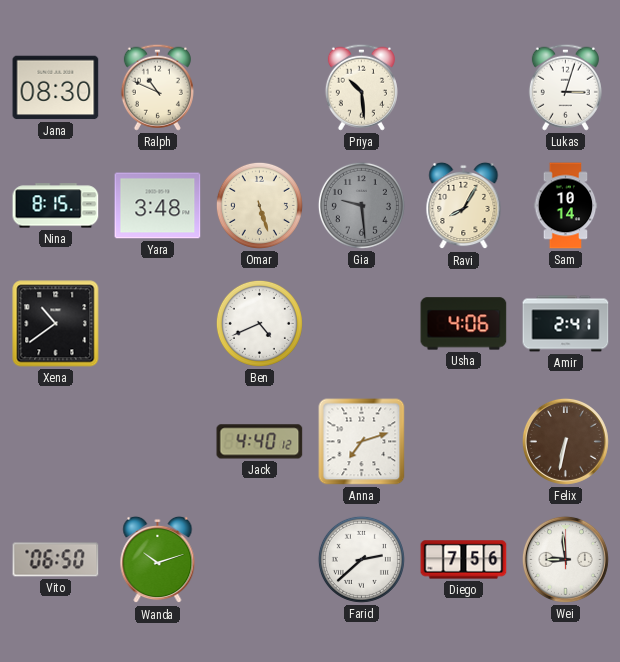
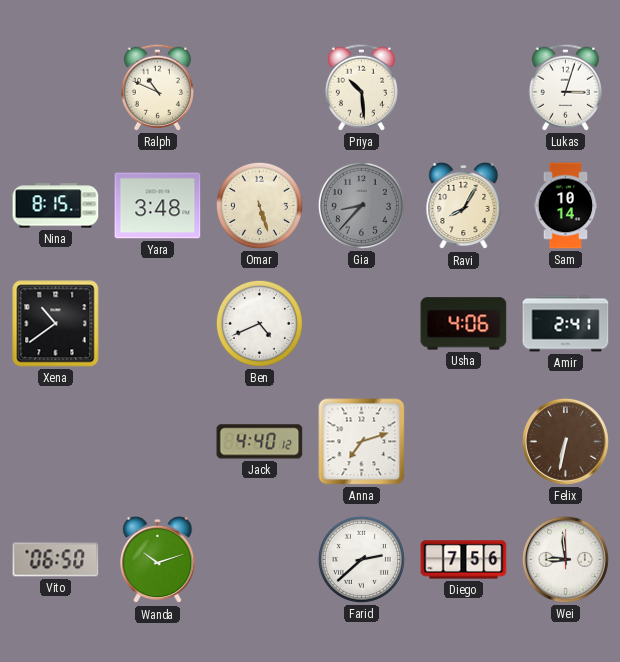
Jana: 08:30 -> none
Gia: 9:29 -> 8:37
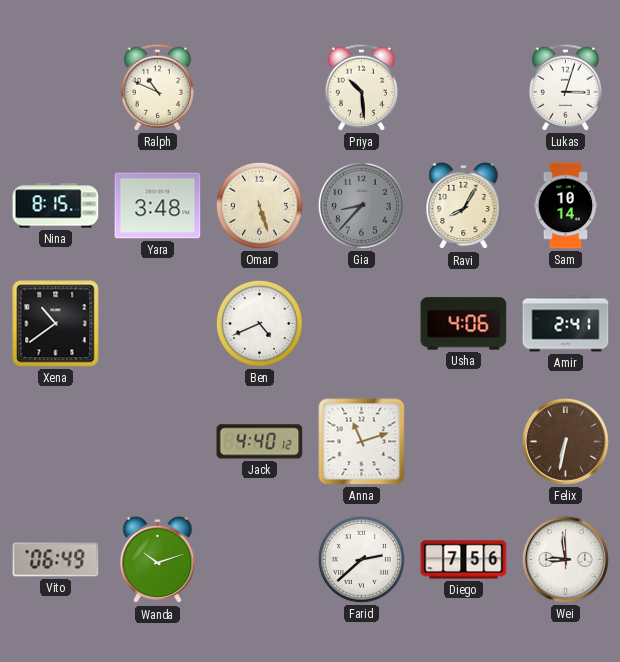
Anna: 7:12 -> 11:12
Vito: 06:50 -> 06:49
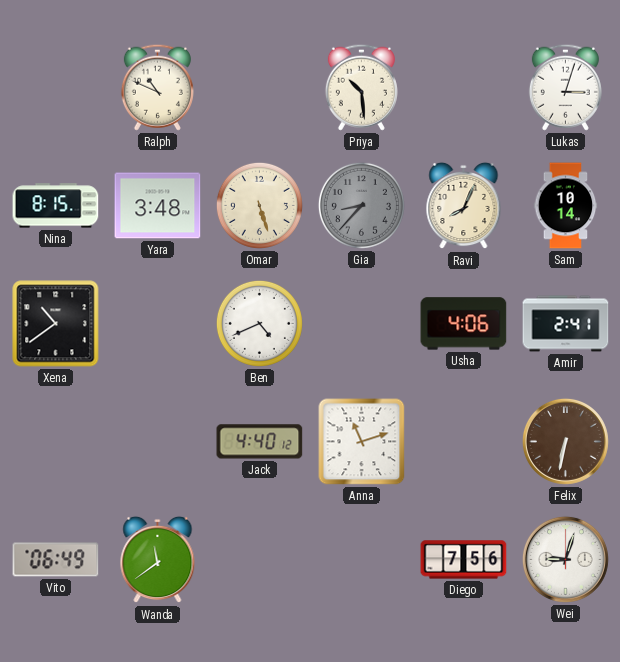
Ravi: 8:05 -> 8:04
Wanda: 10:12 -> 11:39
Farid: 2:38 -> none
Wei: 8:59 -> 9:03
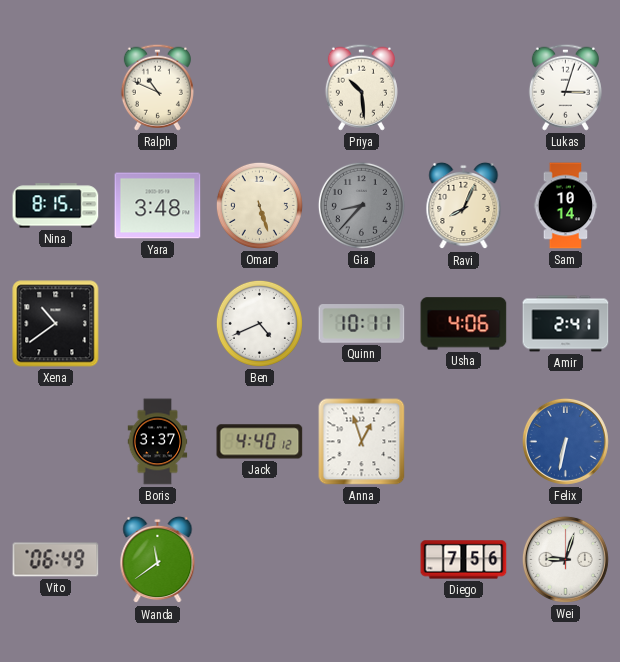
Quinn: none -> 10:11
Boris: none -> 3:37
Anna: 11:12 -> 12:57
Felix dial: brown -> blue
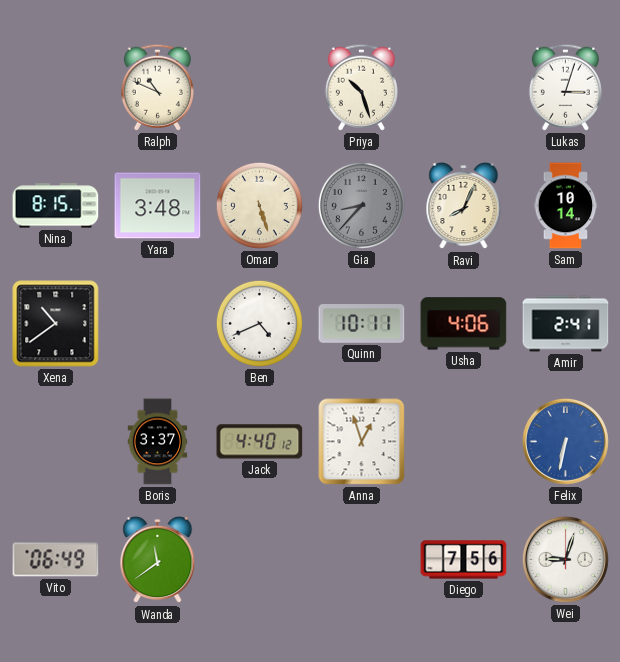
Priya: 10:29 -> 10:27
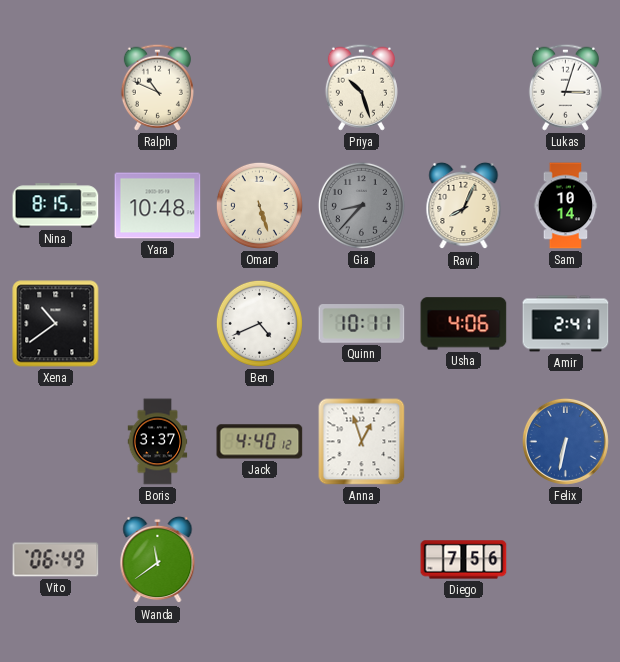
Yara: 3:48 -> 10:48
Wei: 9:03 -> none
